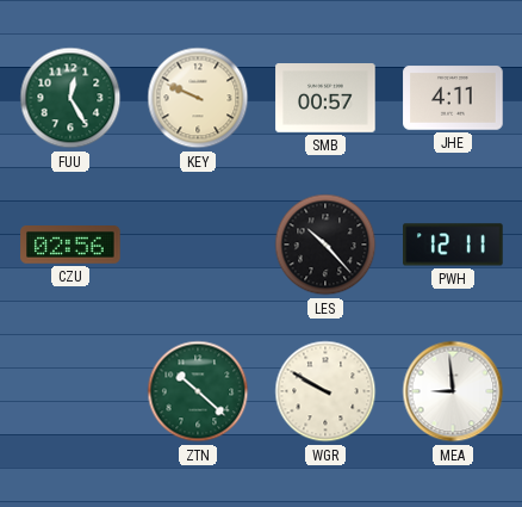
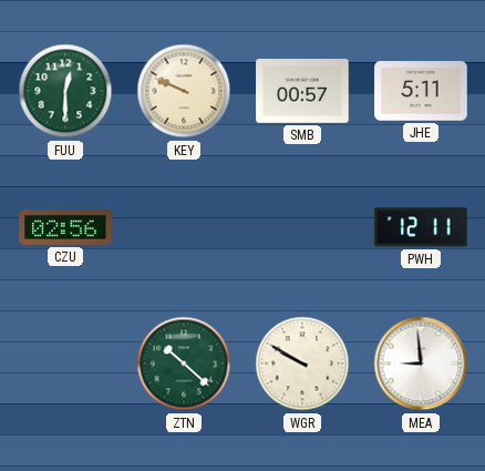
FUU: 12:25 -> 12:30
JHE: 4:11 -> 5:11
LES: 10:23 -> none
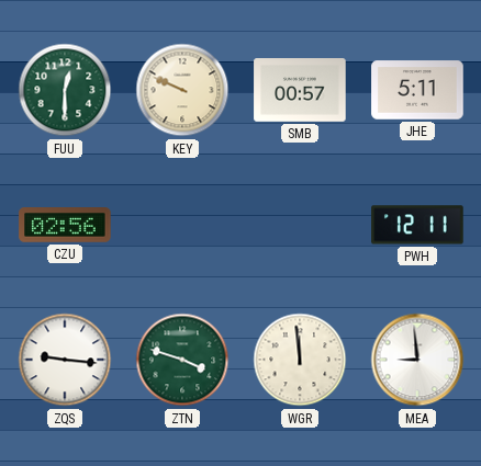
ZQS: none -> 9:16
ZTN: 10:22 -> 3:48
WGR: 9:50 -> 11:59
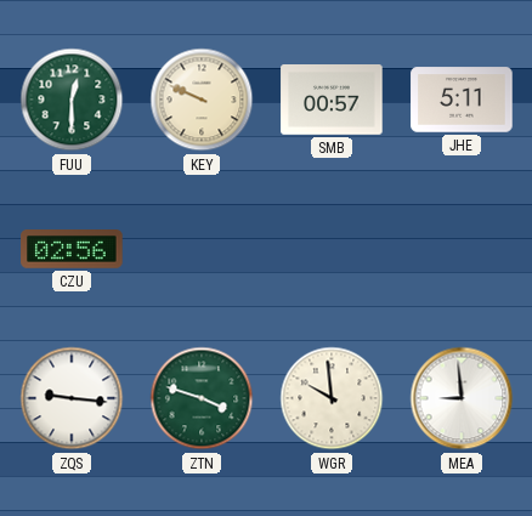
PWH: 12:11 -> none
WGR: 11:59 -> 9:59
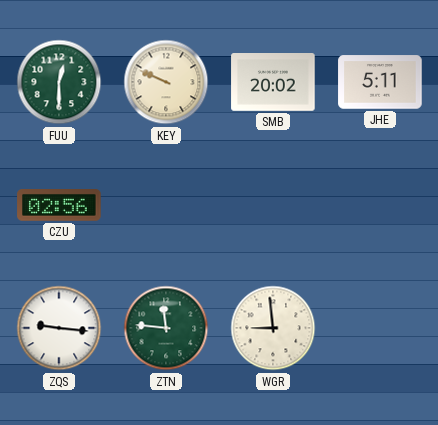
SMB: 00:57 -> 20:02
ZTN: 3:48 -> 11:46
WGR: 9:59 -> 8:59
MEA: 8:59 -> none
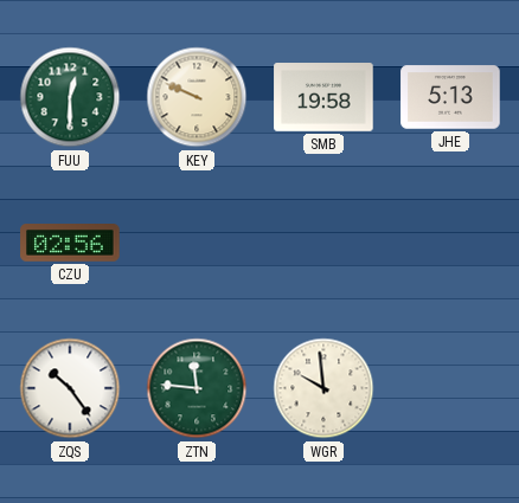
SMB: 20:02 -> 19:58
JHE: 5:11 -> 5:13
ZQS: 9:16 -> 10:24
WGR: 8:59 -> 9:59
